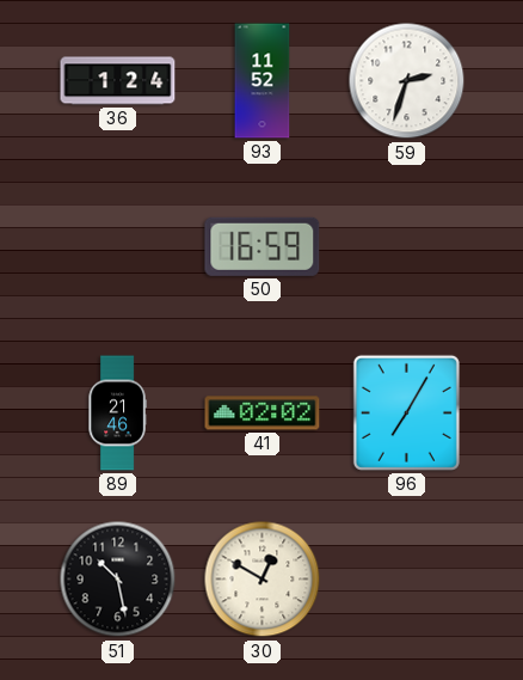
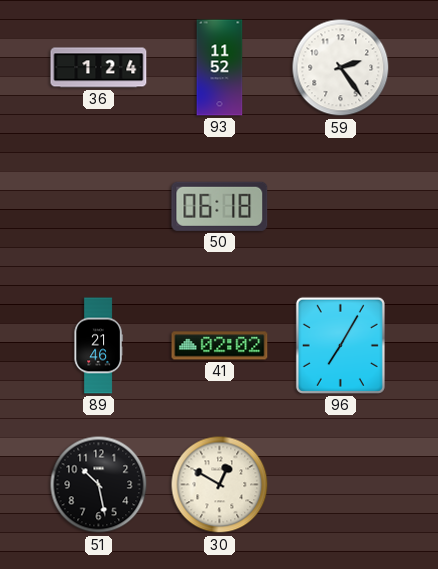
59: 2:33 -> 2:24
50: 16:59 -> 06:18
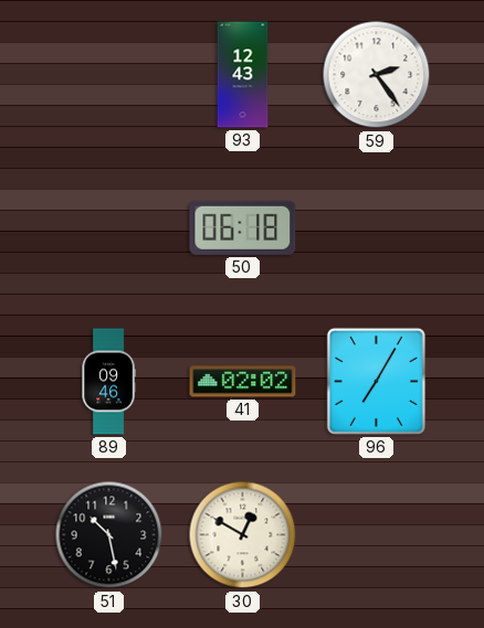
36: 1:24 -> none
93: 11:52 -> 12:43
89: 21:46 -> 09:46
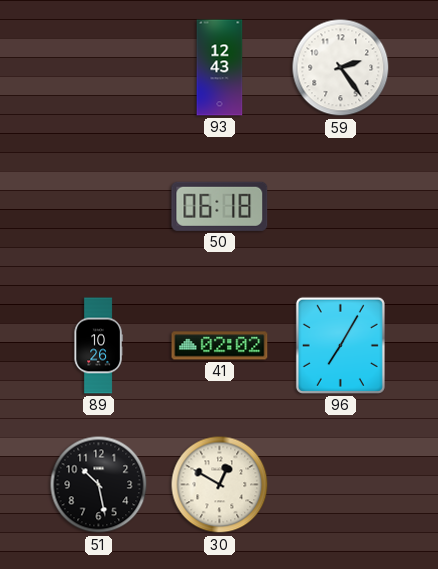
89: 09:46 -> 10:26
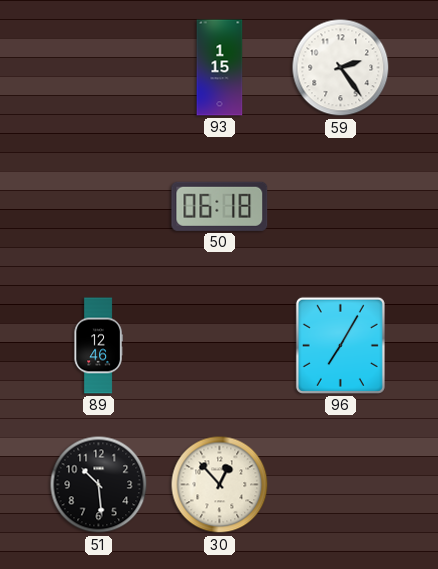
93: 12:43 -> 1:15
89: 10:26 -> 12:46
41: 02:02 -> none
51: 10:28 -> 10:29
30: 12:50 -> 12:53
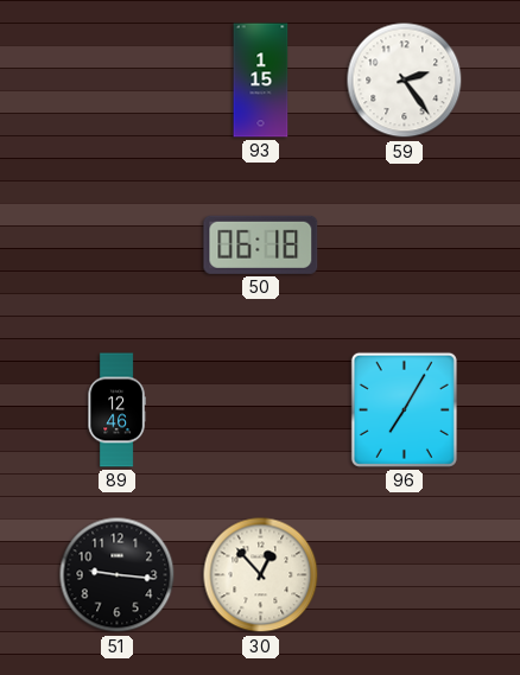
51: 10:29 -> 9:16
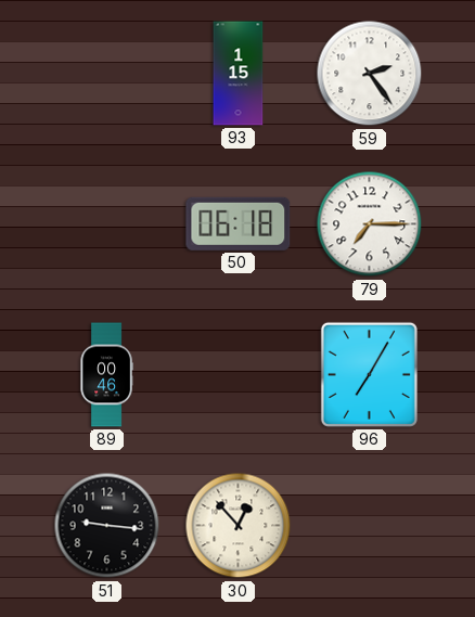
79: none -> 7:15
89: 12:46 -> 00:46
